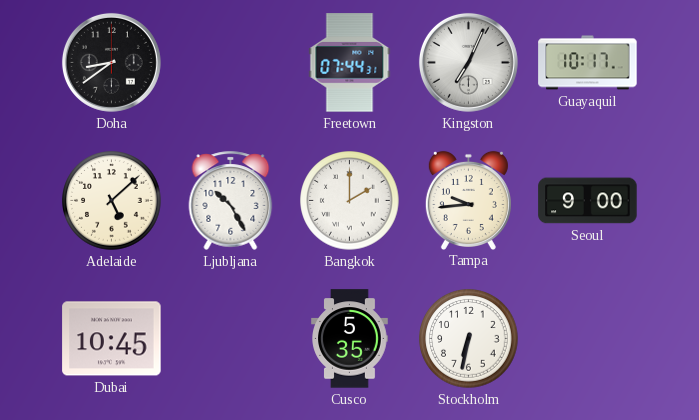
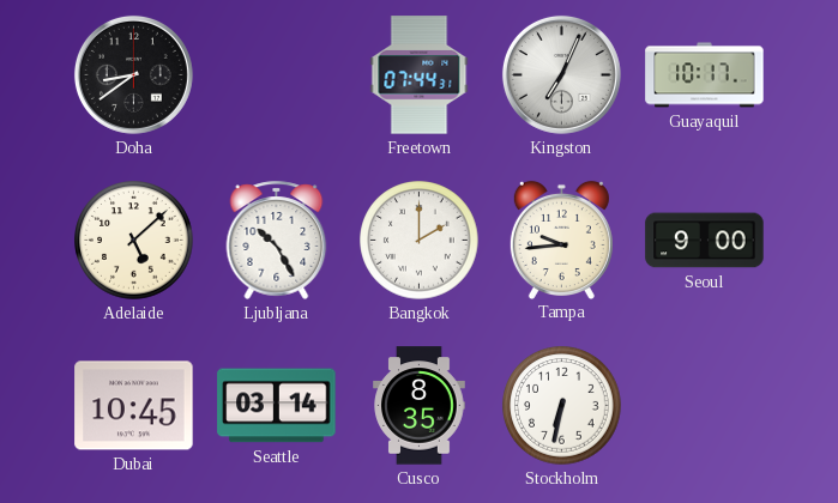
Seattle: none -> 03:14
Cusco: 5:35 -> 8:35
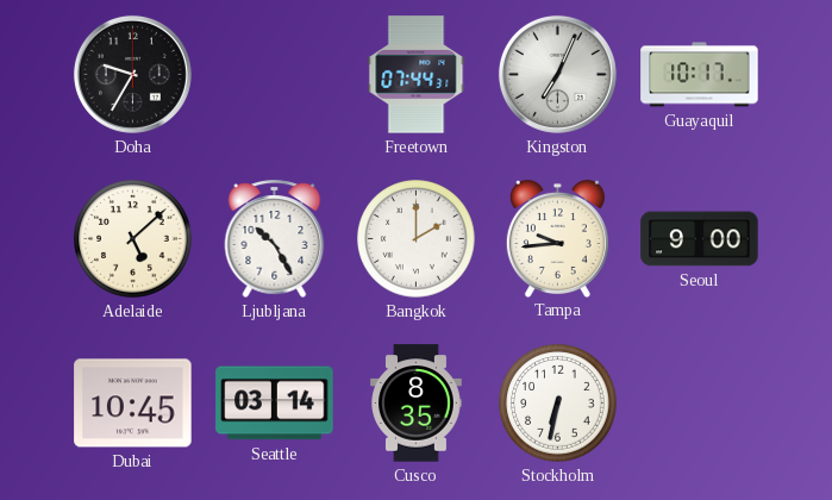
Doha: 8:39 -> 9:35
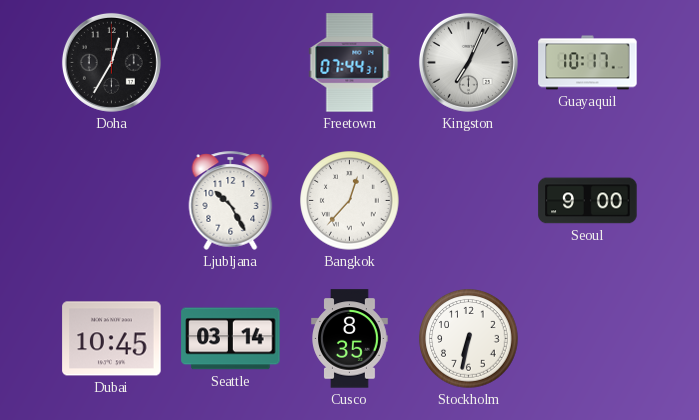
Doha: 9:35 -> 12:35
Adelaide: 5:08 -> none
Bangkok: 2:00 -> 12:37
Tampa: 9:44 -> none
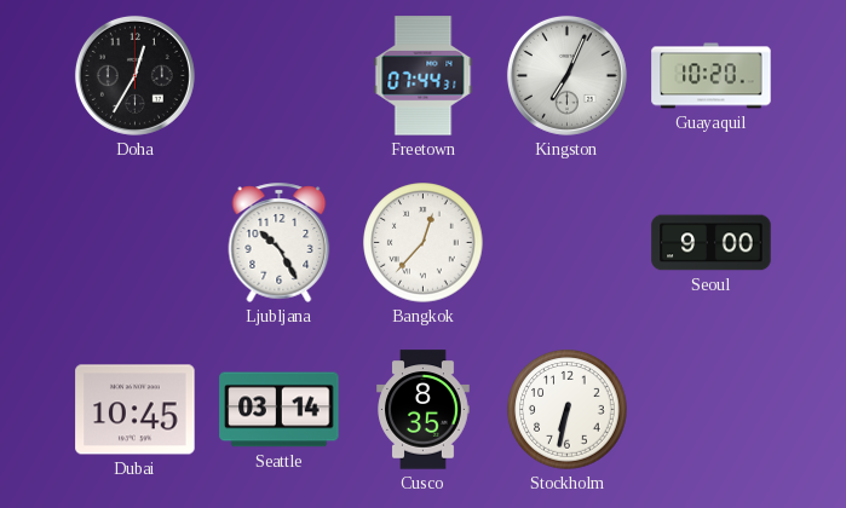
Guayaquil: 10:17 -> 10:20
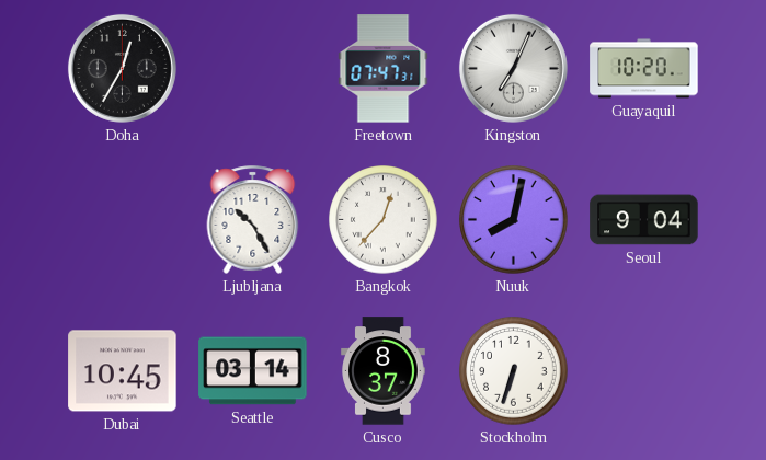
Freetown: 07:44 -> 07:47
Nuuk: none -> 8:02
Seoul: 9:00 -> 9:04
Cusco: 8:35 -> 8:37
Stockholm: 6:32 -> 6:33
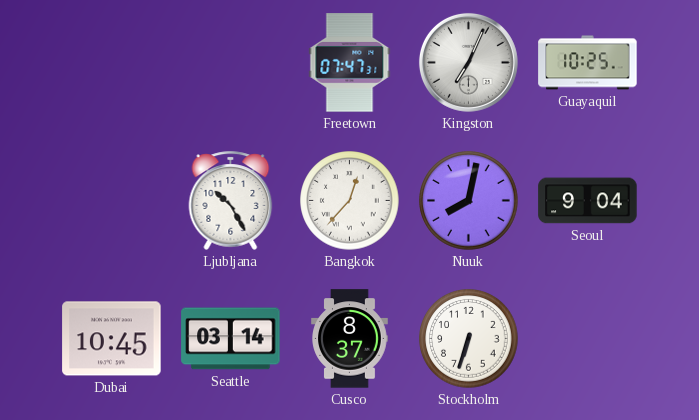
Doha: 12:35 -> none
Guayaquil: 10:20 -> 10:25
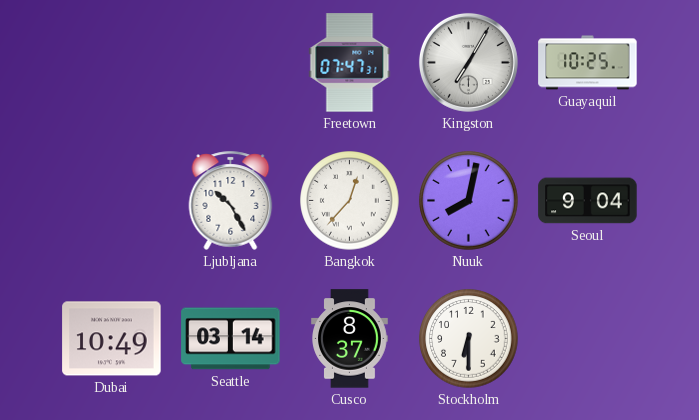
Kingston: 7:04 -> 7:05
Dubai: 10:45 -> 10:49
Stockholm: 6:33 -> 6:30
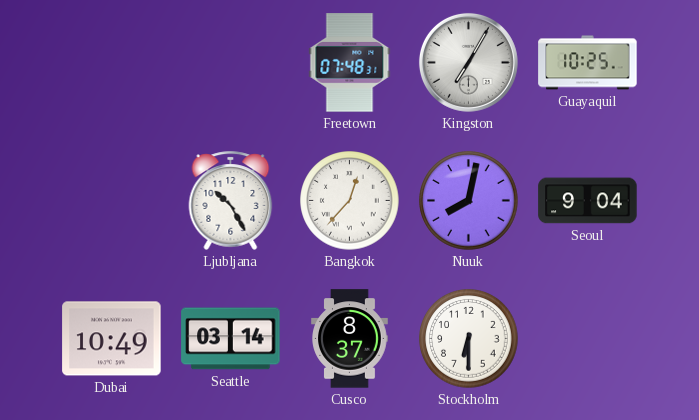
Freetown: 07:47 -> 07:48
